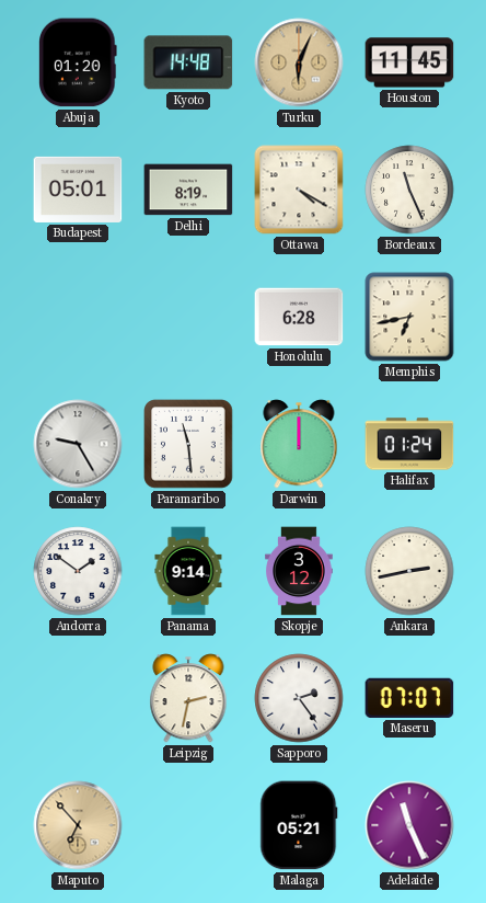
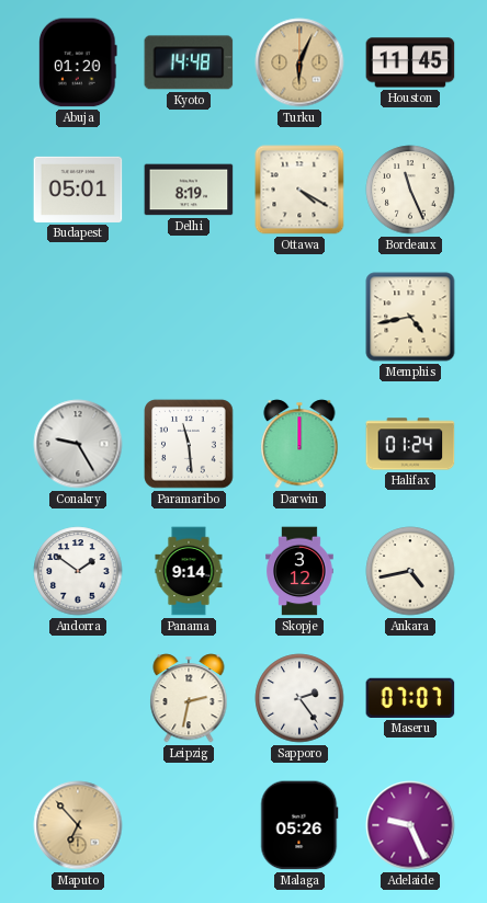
Honolulu: 6:28 -> none
Memphis: 6:43 -> 4:43
Ankara: 2:43 -> 4:43
Malaga: 05:21 -> 05:26
Adelaide: 11:26 -> 9:26
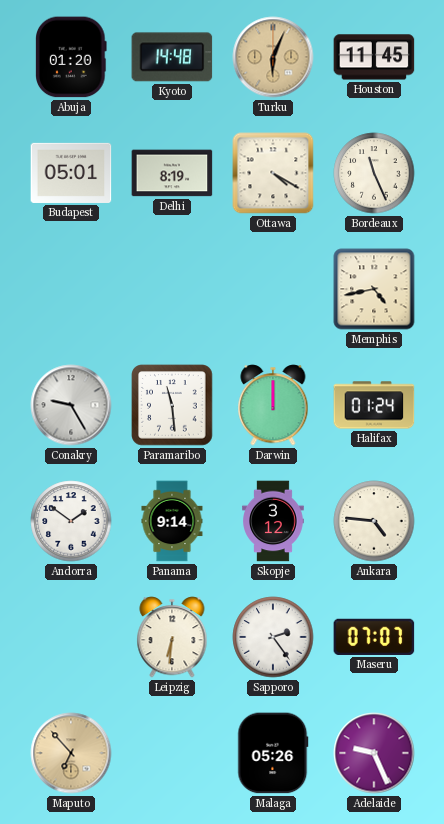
Ankara: 4:43 -> 4:46
Leipzig: 2:32 -> 6:31
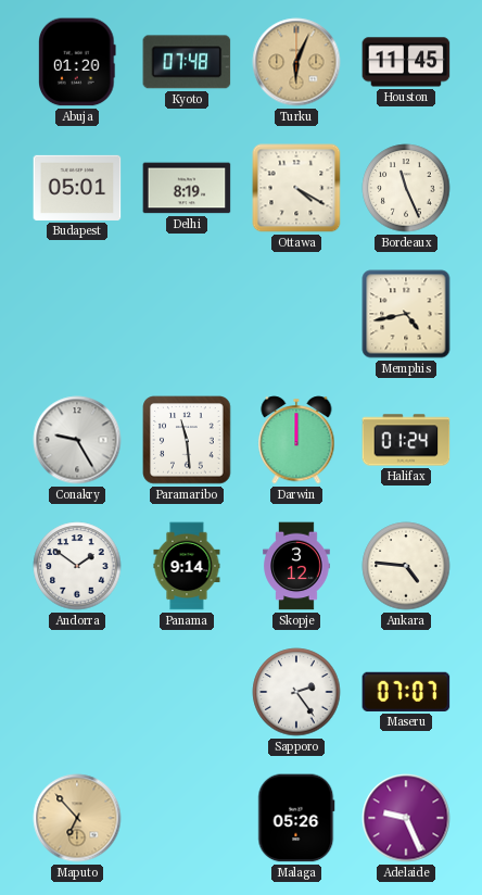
Kyoto: 14:48 -> 07:48
Leipzig: 6:31 -> none
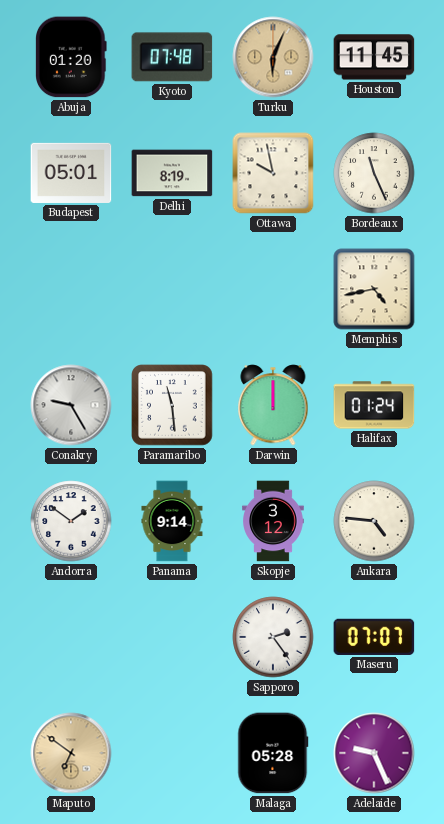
Ottawa: 4:20 -> 9:58
Maputo: 6:53 -> 6:51
Malaga: 05:26 -> 05:28
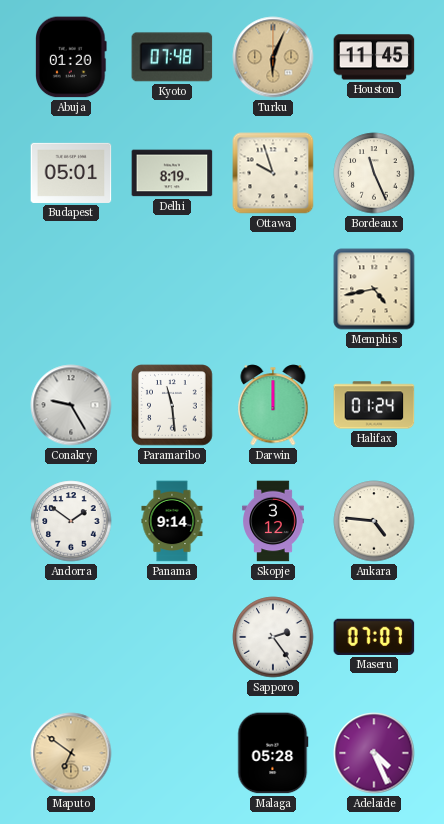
Ottawa: 9:58 -> 9:57
Adelaide: 9:26 -> 4:26
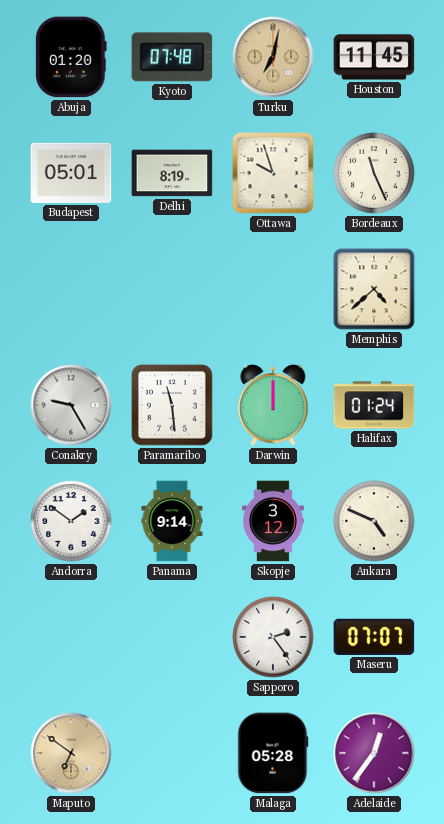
Turku: 6:04 -> 7:02
Memphis: 4:43 -> 4:38
Ankara: 4:46 -> 4:49
Adelaide: 4:26 -> 12:36
